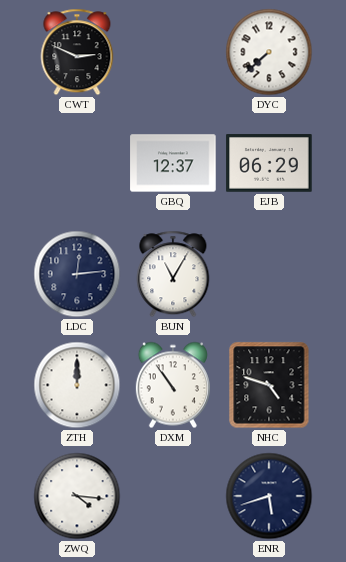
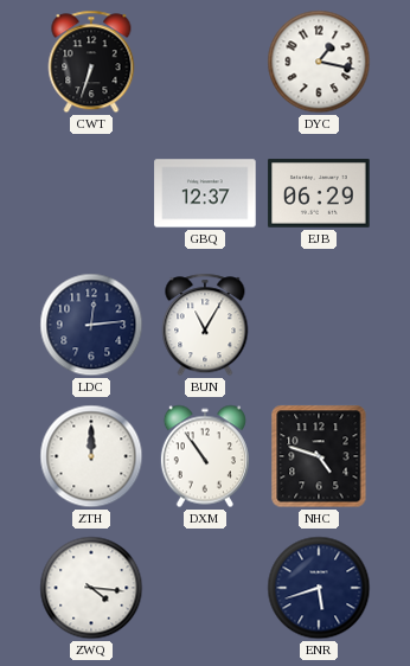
CWT: 2:49 -> 6:33
DYC: 7:38 -> 1:17
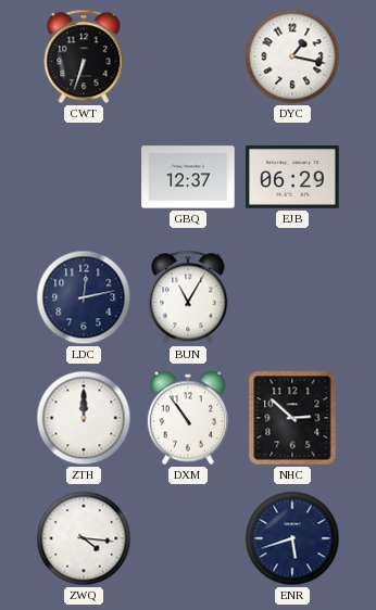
LDC: 12:14 -> 12:13
NHC: 4:48 -> 2:52
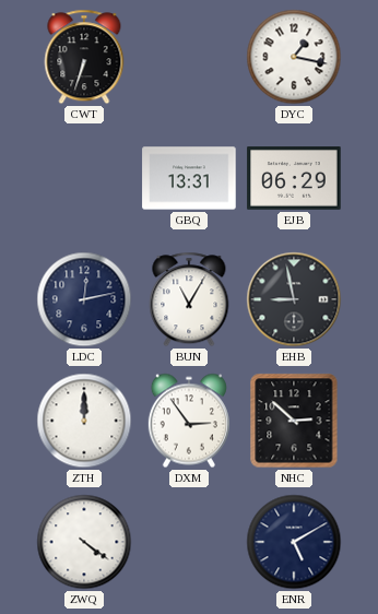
GBQ: 12:37 -> 13:31
EHB: none -> 8:58
DXM: 10:54 -> 2:54
ZWQ: 4:16 -> 4:21
ENR: 5:42 -> 5:10
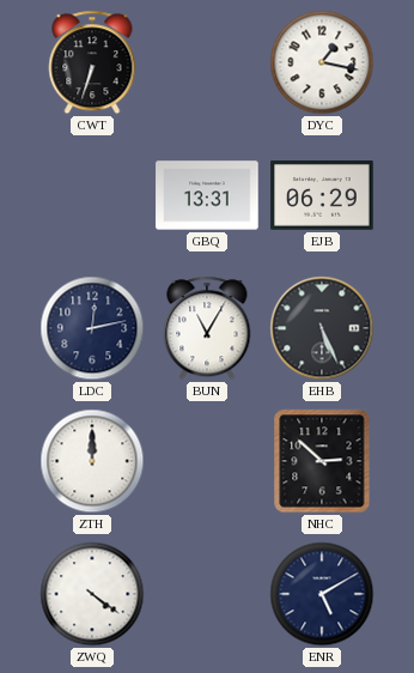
EHB: 8:58 -> 5:26
DXM: 2:54 -> none
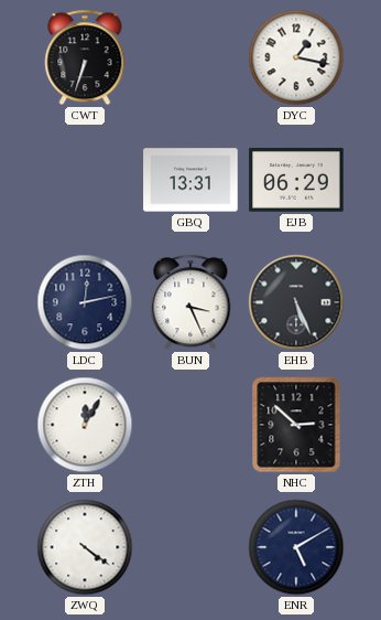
BUN: 11:05 -> 3:26
ZTH: 12:00 -> 12:05
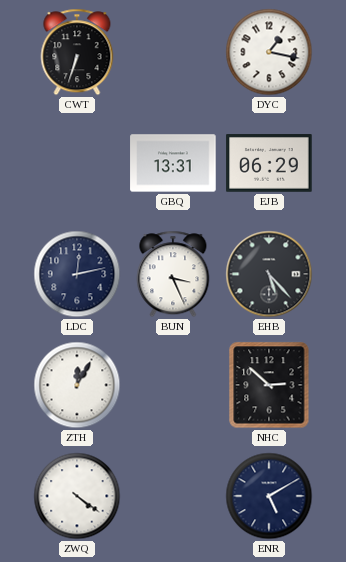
EHB: 5:26 -> 5:23
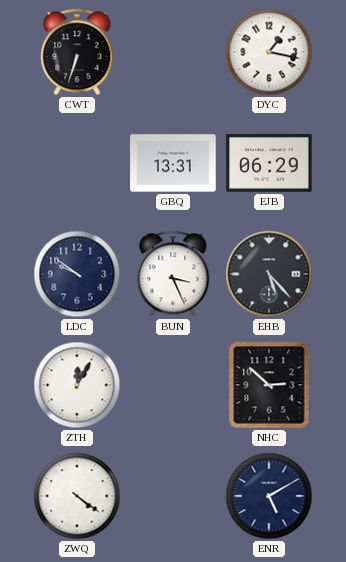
LDC: 12:13 -> 9:51
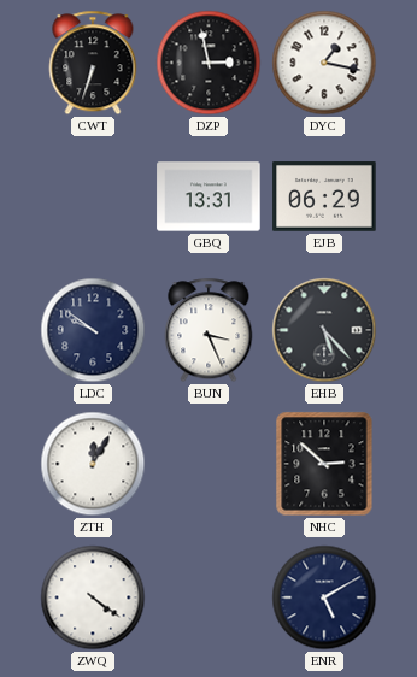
DZP: none -> 2:58
